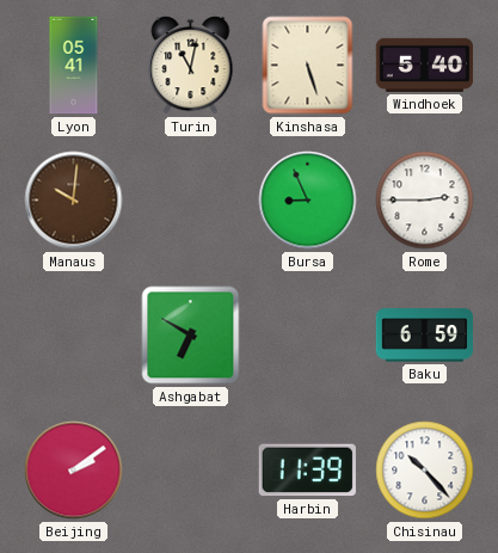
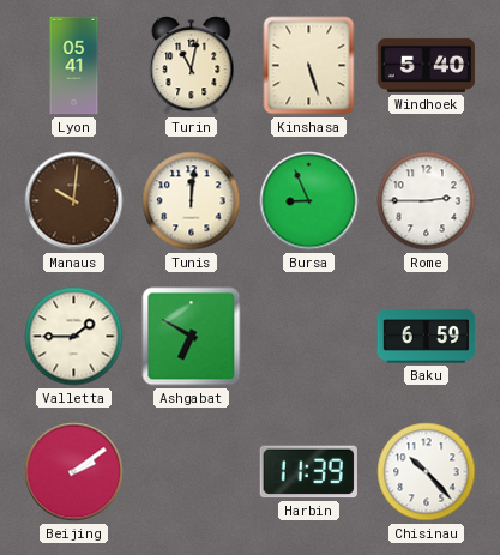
Tunis: none -> 12:01
Valletta: none -> 1:45
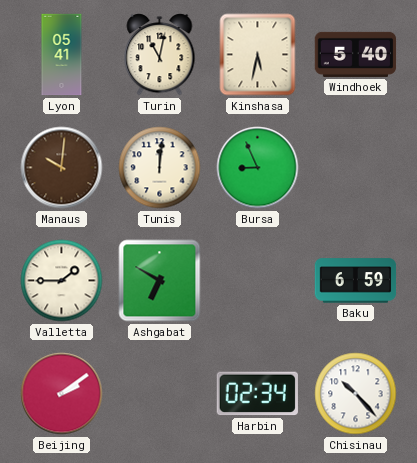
Kinshasa: 5:27 -> 5:32
Rome: 2:45 -> none
Harbin: 11:39 -> 02:34
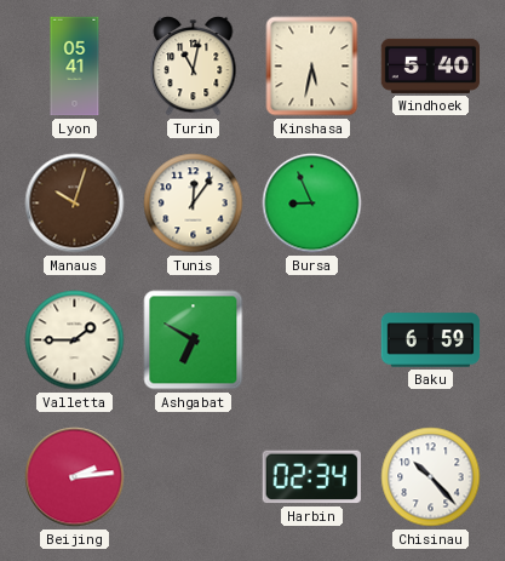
Manaus: 10:01 -> 10:03
Tunis: 12:01 -> 12:06
Beijing: 2:09 -> 2:14
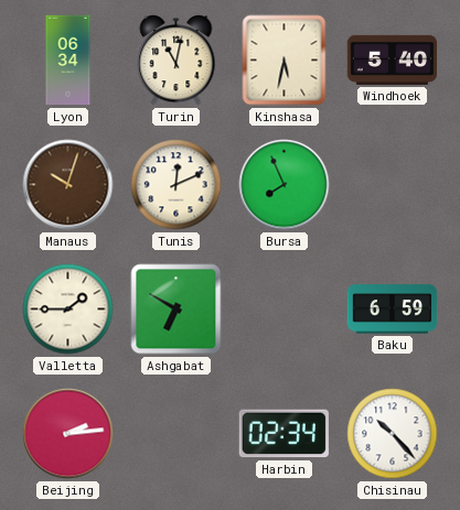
Lyon: 05:41 -> 06:34
Tunis: 12:06 -> 12:11
Bursa: 8:56 -> 7:56
